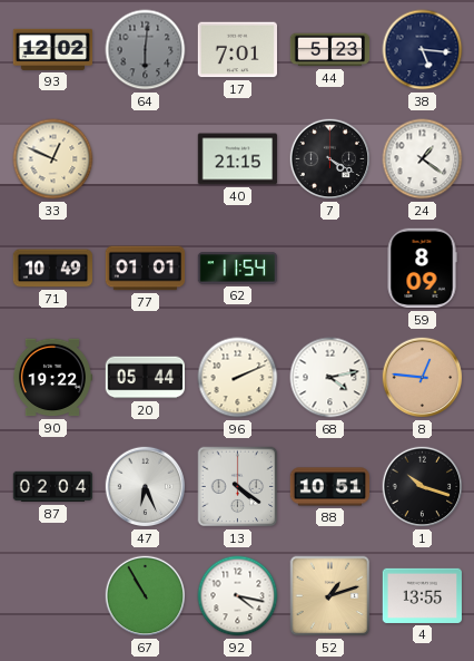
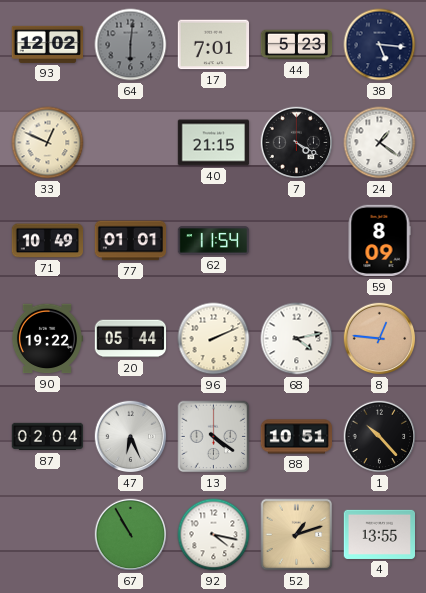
1: 10:18 -> 10:23
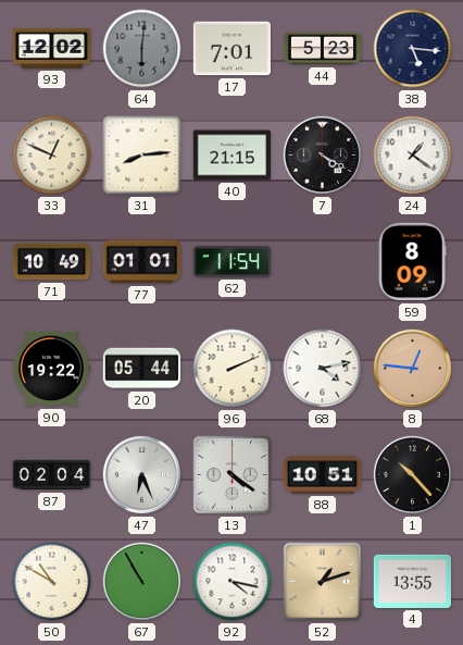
31: none -> 8:14
50: none -> 10:50
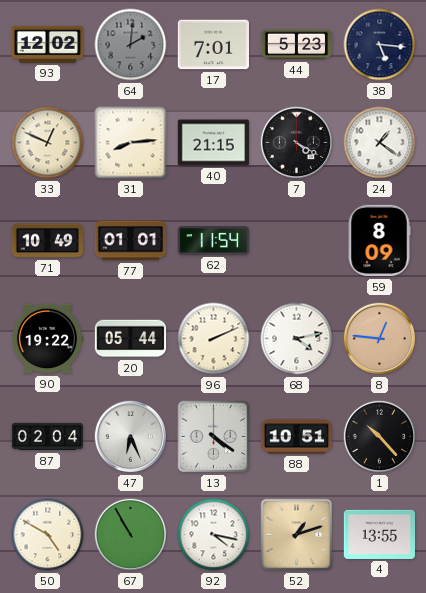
64: 6:01 -> 2:01
50: 10:50 -> 4:50
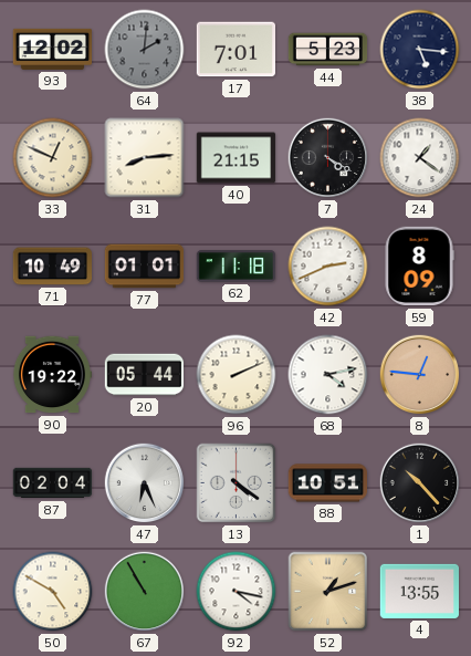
62: 11:54 -> 11:18
42: none -> 2:41
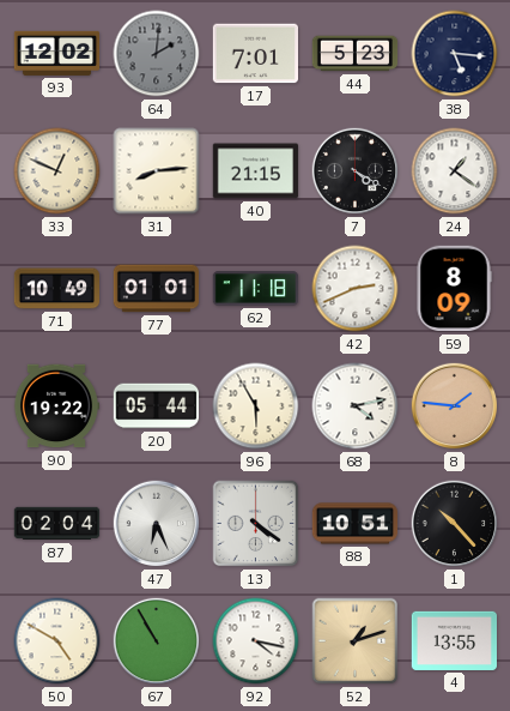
96: 2:11 -> 5:55
8: 12:46 -> 1:46
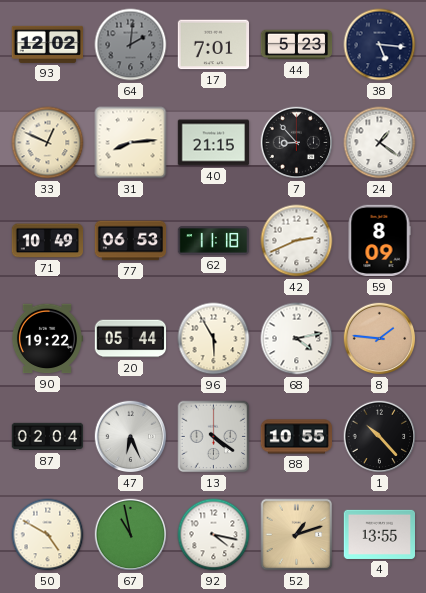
7: 4:20 -> 8:53
77: 01:01 -> 06:53
88: 10:51 -> 10:55
67: 10:55 -> 10:58
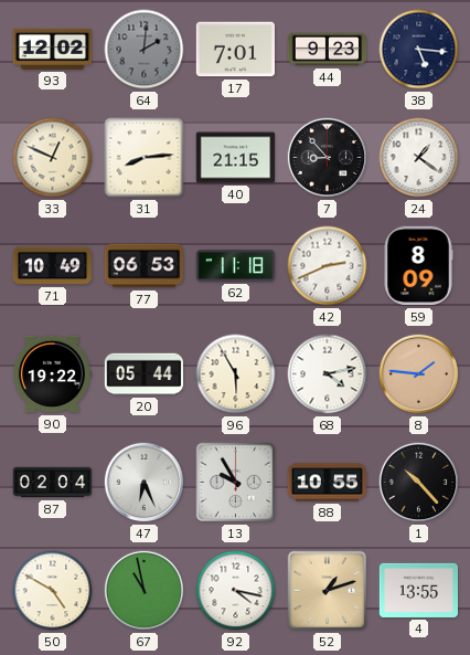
44: 5:23 -> 9:23
13: 4:21 -> 9:55
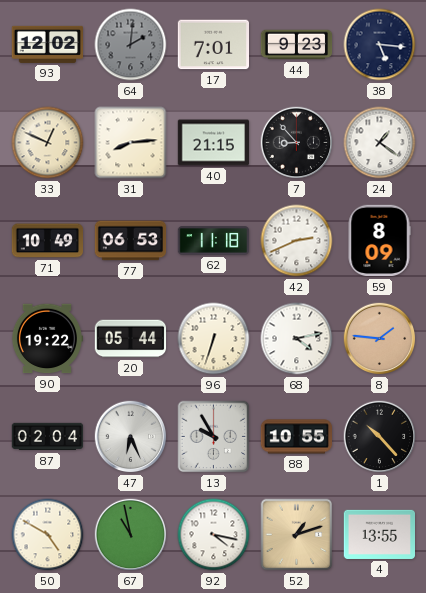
96: 5:55 -> 6:33
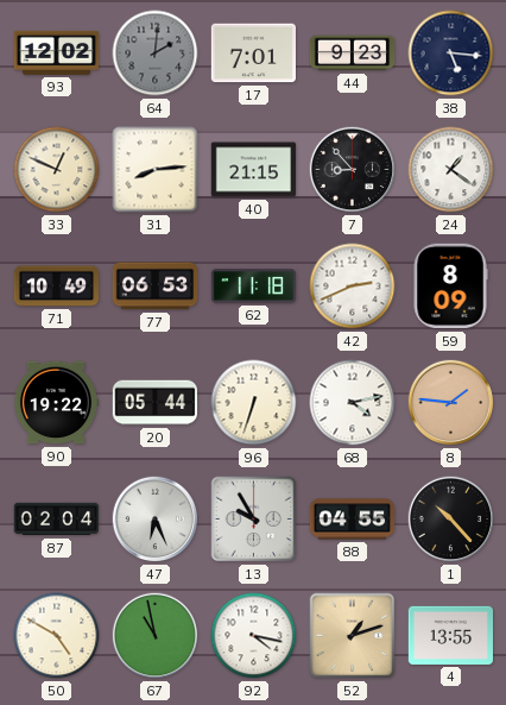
88: 10:55 -> 04:55
